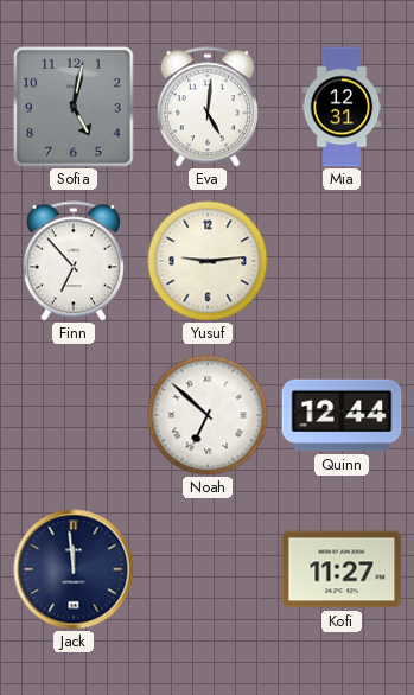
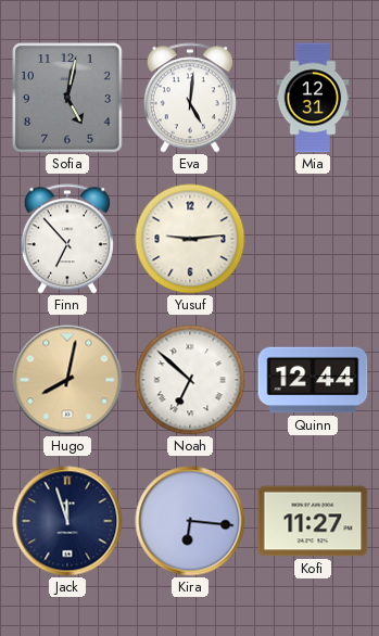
Hugo: none -> 8:02
Jack: 11:59 -> 11:57
Kira: none -> 6:16
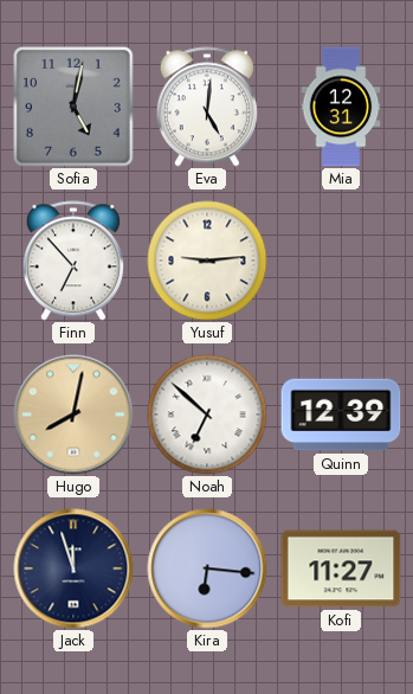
Quinn: 12:44 -> 12:39
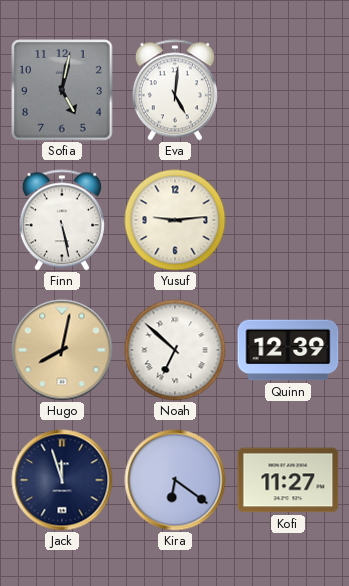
Mia: 12:31 -> none
Finn: 6:53 -> 5:28
Kira: 6:16 -> 6:21
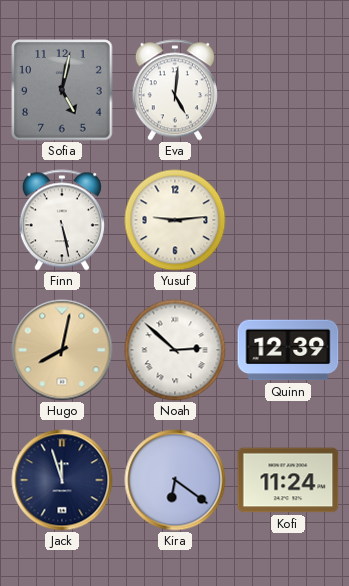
Noah: 6:52 -> 2:52
Kofi: 11:27 -> 11:24
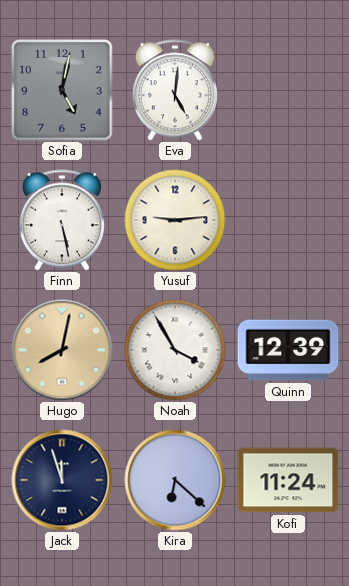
Noah: 2:52 -> 3:55
Kira: 6:21 -> 6:22
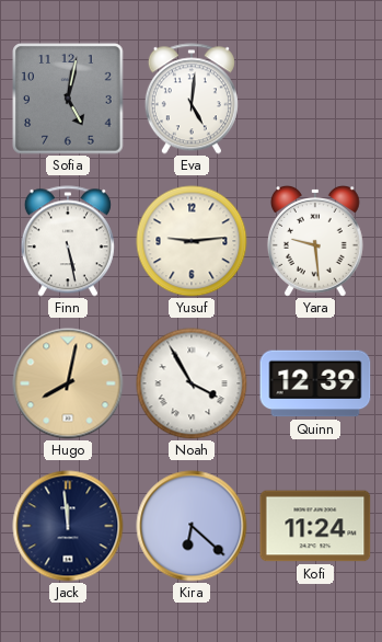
Yara: none -> 9:29
Jack: 11:57 -> 11:59
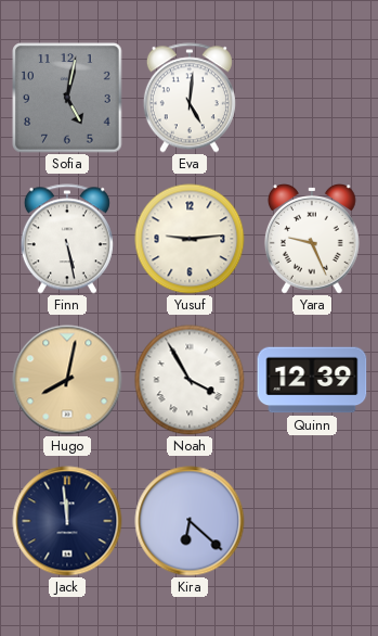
Yara: 9:29 -> 9:26
Kofi: 11:24 -> none
